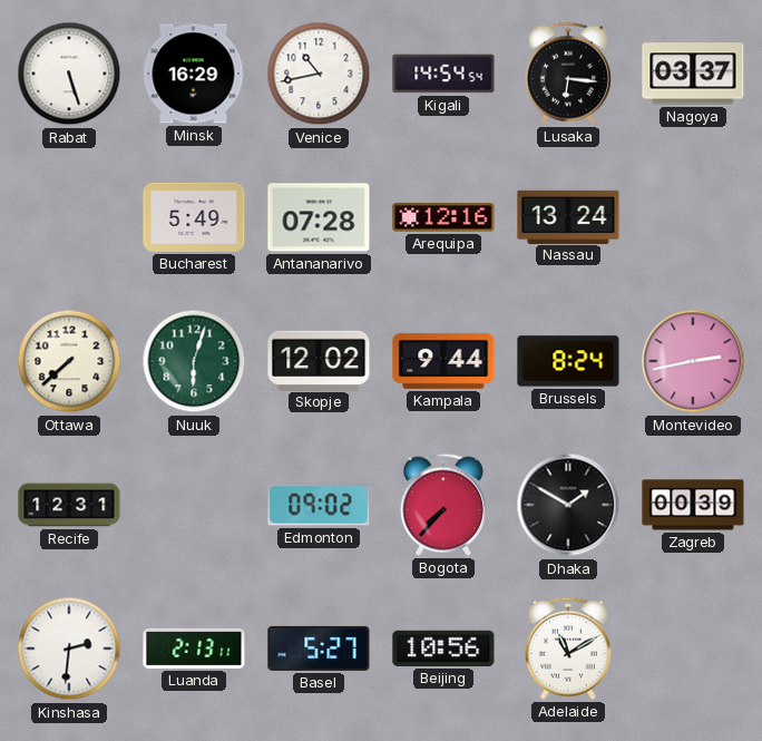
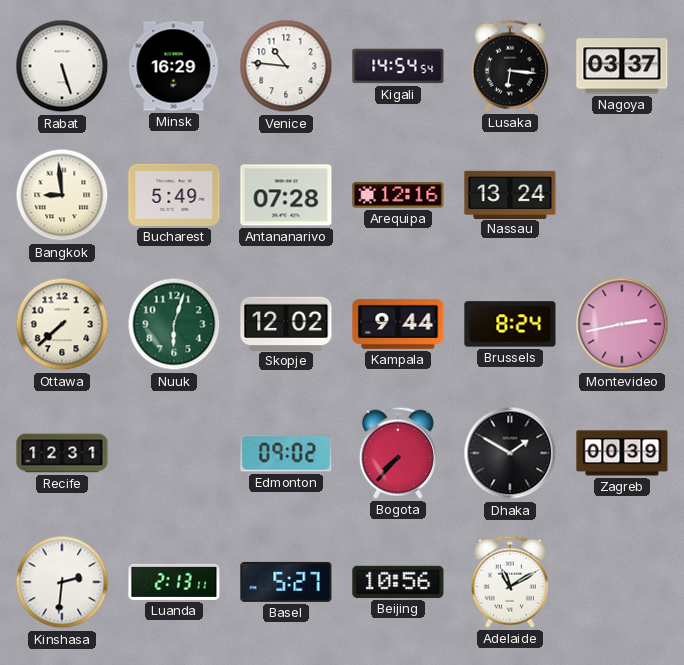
Venice: 10:43 -> 10:46
Bangkok: none -> 8:59
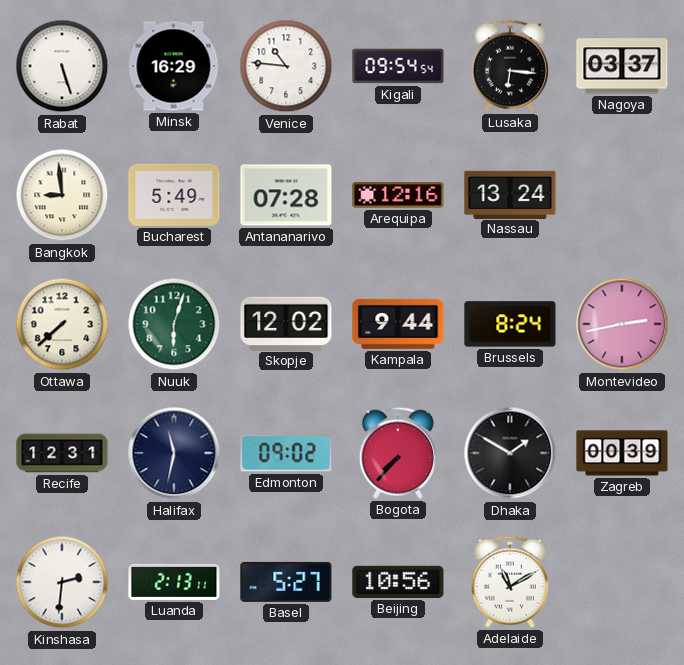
Kigali: 14:54 -> 09:54
Halifax: none -> 11:32
